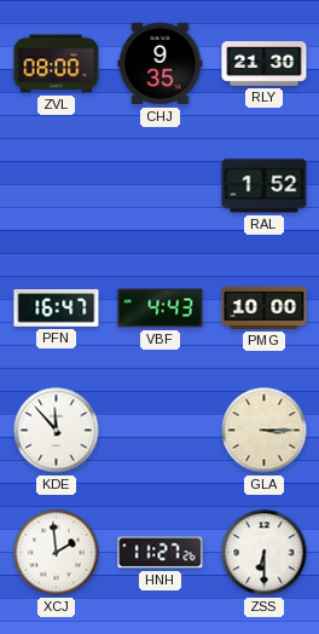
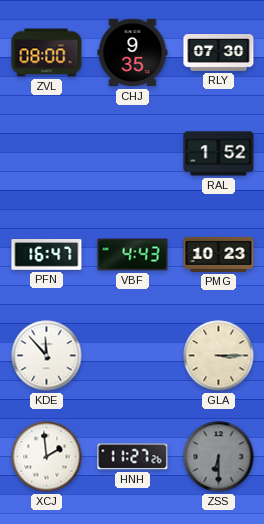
RLY: 21:30 -> 07:30
PMG: 10:00 -> 10:23
ZSS dial: white -> grey
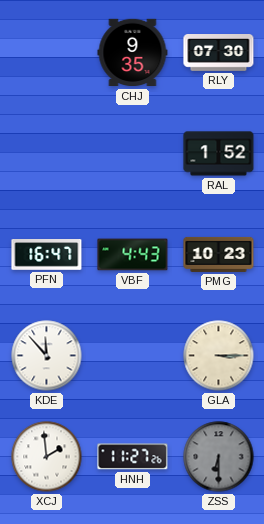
ZVL: 08:00 -> none
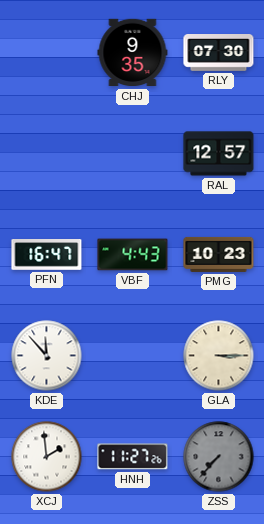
RAL: 1:52 -> 12:57
ZSS: 6:30 -> 7:37
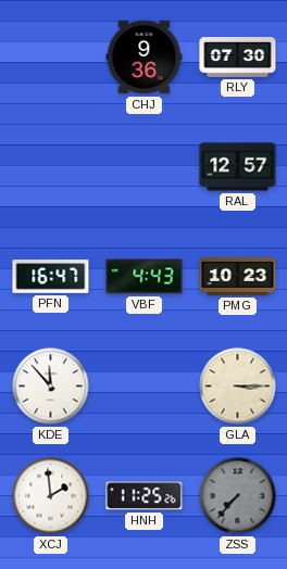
CHJ: 9:35 -> 9:36
HNH: 11:27 -> 11:25
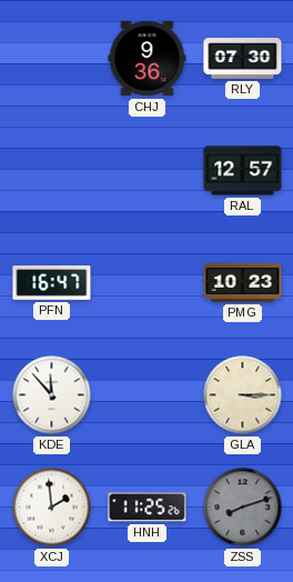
VBF: 4:43 -> none
ZSS: 7:37 -> 8:12
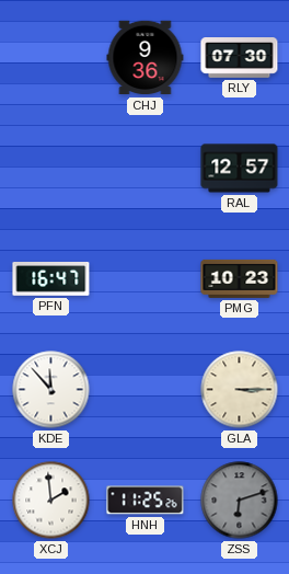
ZSS: 8:12 -> 6:12
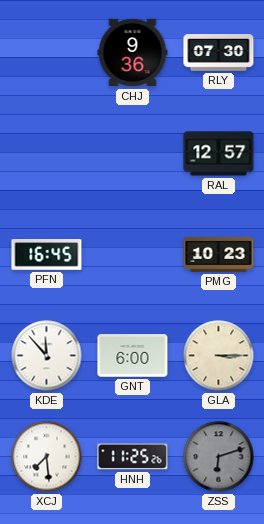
PFN: 16:47 -> 16:45
GNT: none -> 6:00
XCJ: 1:59 -> 7:29
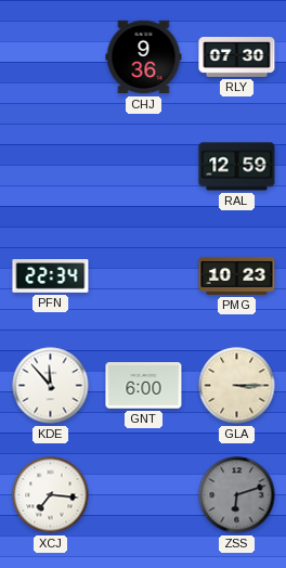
RAL: 12:57 -> 12:59
PFN: 16:45 -> 22:34
XCJ: 7:29 -> 7:16
HNH: 11:25 -> none
